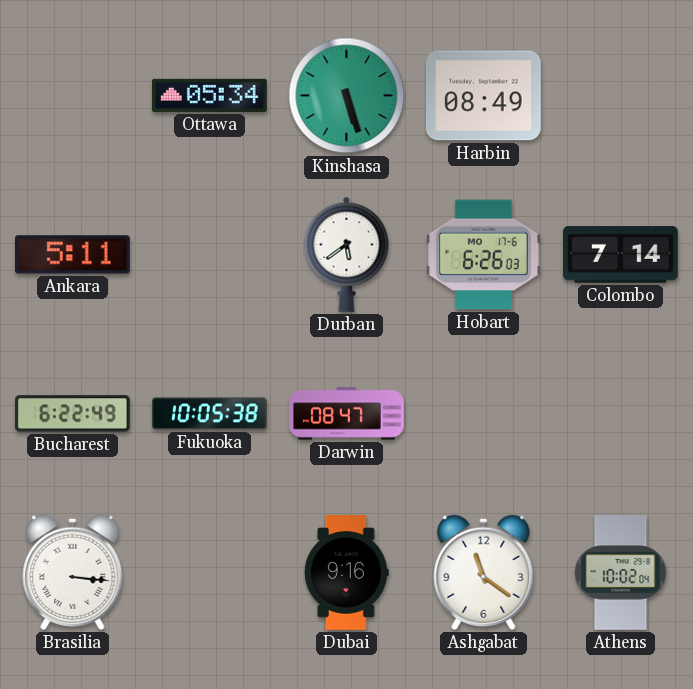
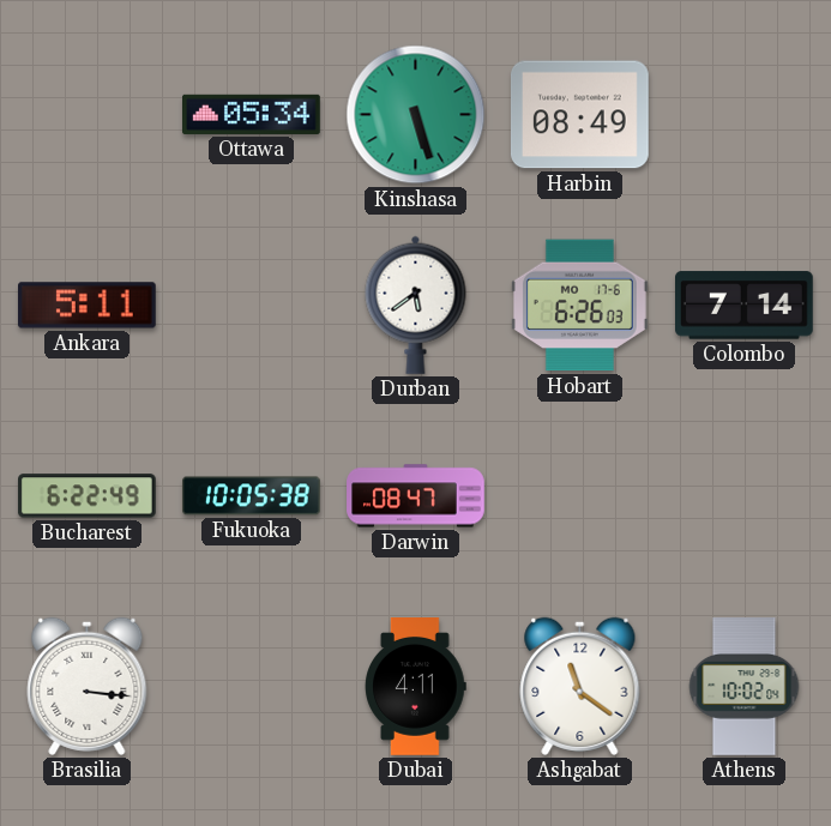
Dubai: 9:16 -> 4:11
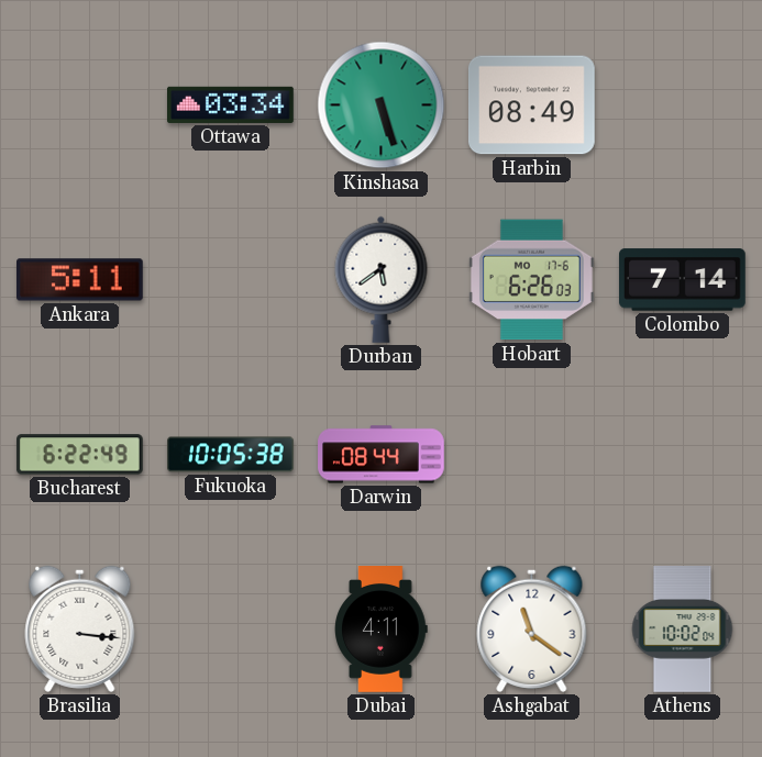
Ottawa: 05:34 -> 03:34
Darwin: 08:47 -> 08:44
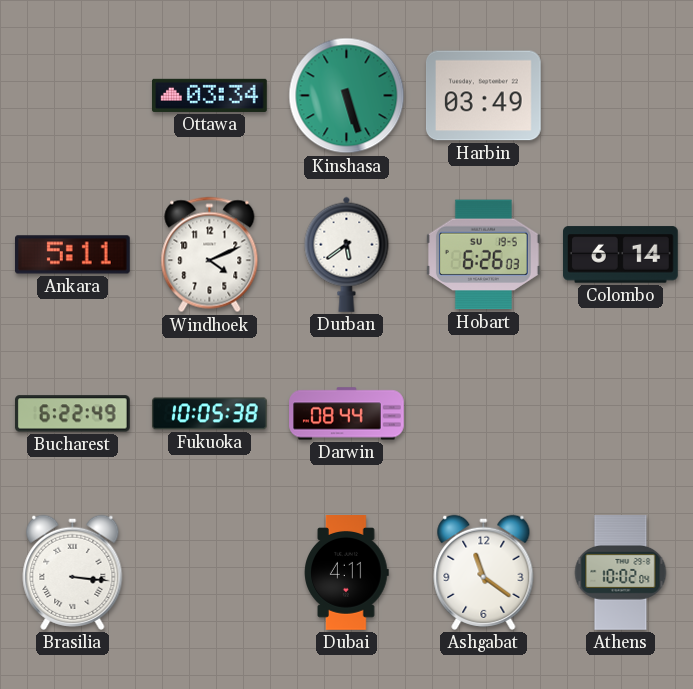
Harbin: 08:49 -> 03:49
Windhoek: none -> 4:11
Hobart date: MO 17-6 -> SU 19-5
Colombo: 7:14 -> 6:14
